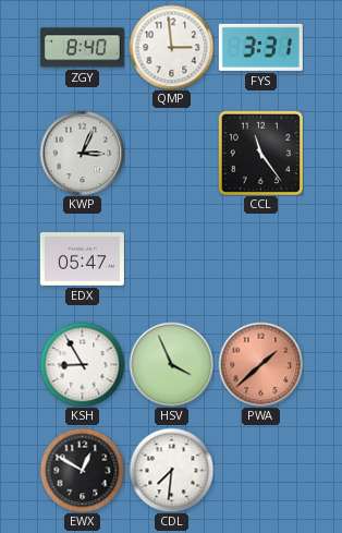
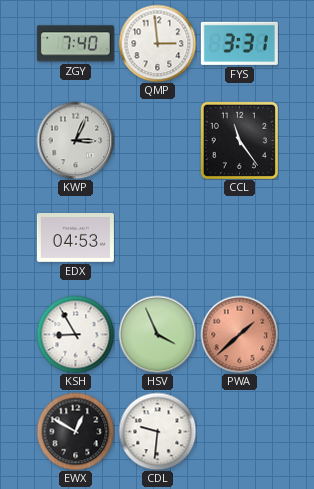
ZGY: 8:40 -> 7:40
EDX: 05:47 -> 04:53
CDL: 7:31 -> 9:31
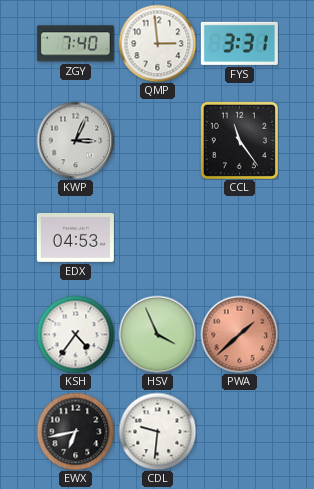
KSH: 8:55 -> 4:36
EWX: 12:50 -> 6:43
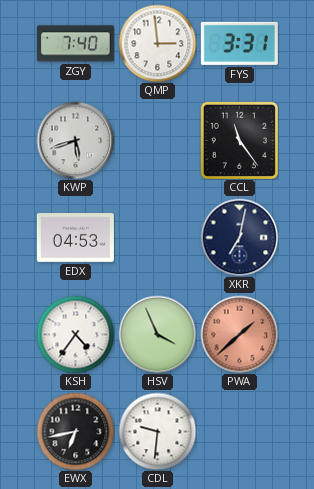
KWP: 3:04 -> 5:42
XKR: none -> 7:02
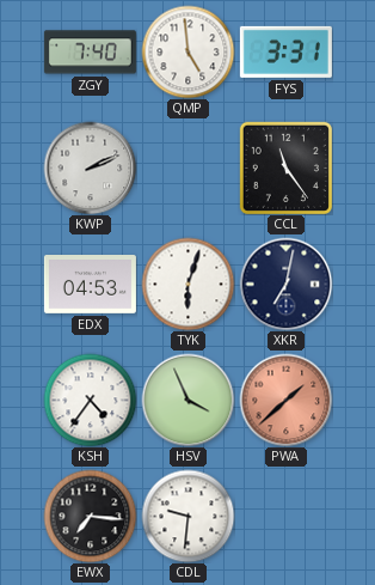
QMP: 2:59 -> 4:59
KWP: 5:42 -> 2:11
TYK: none -> 6:03
EWX: 6:43 -> 7:16
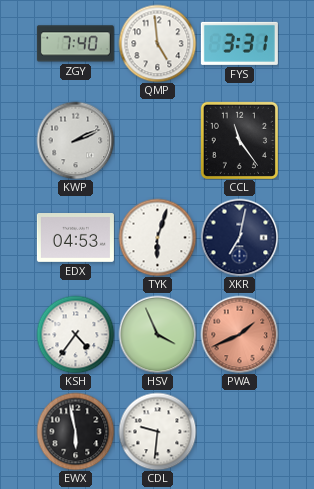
PWA: 1:38 -> 1:41
EWX: 7:16 -> 5:58
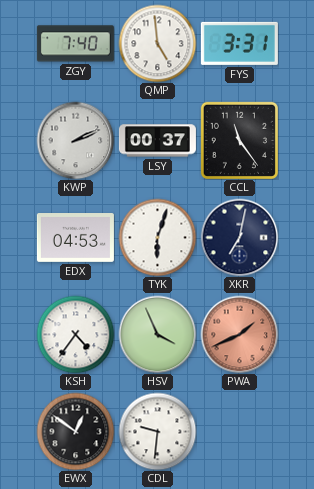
LSY: none -> 00:37
EWX: 5:58 -> 12:51
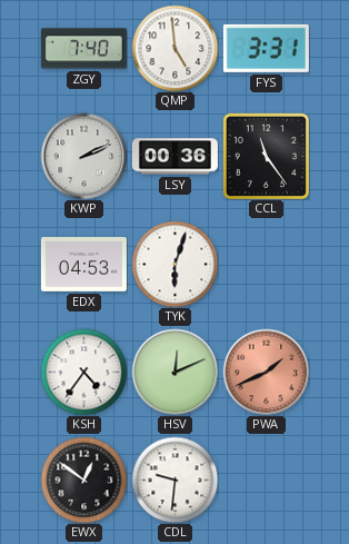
LSY: 00:37 -> 00:36
XKR: 7:02 -> none
HSV: 3:56 -> 12:11
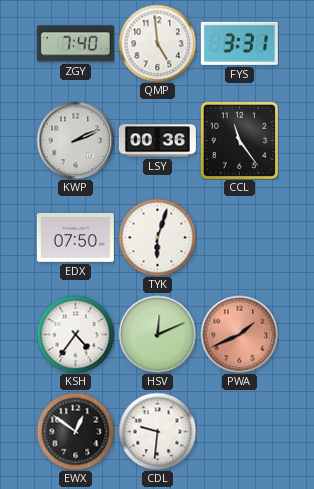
EDX: 04:53 -> 07:50
